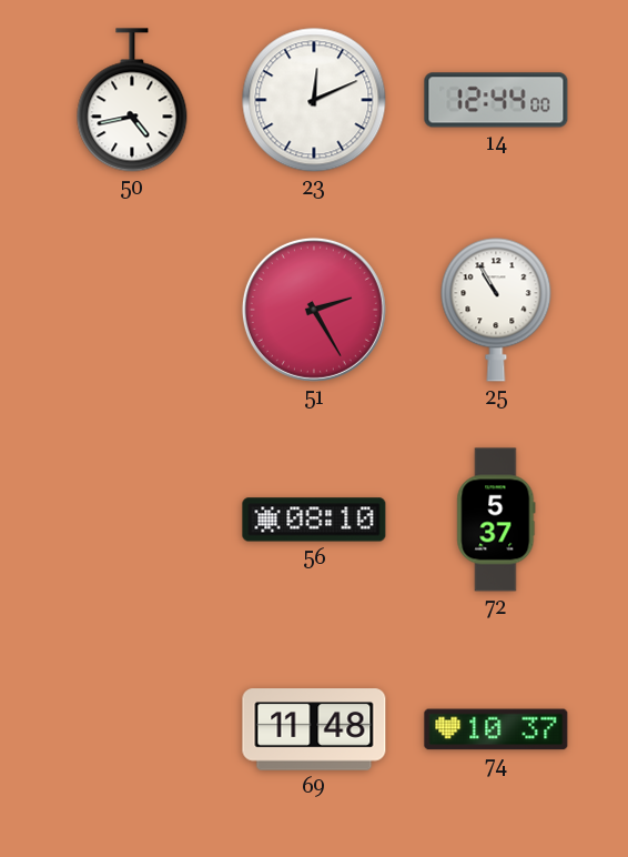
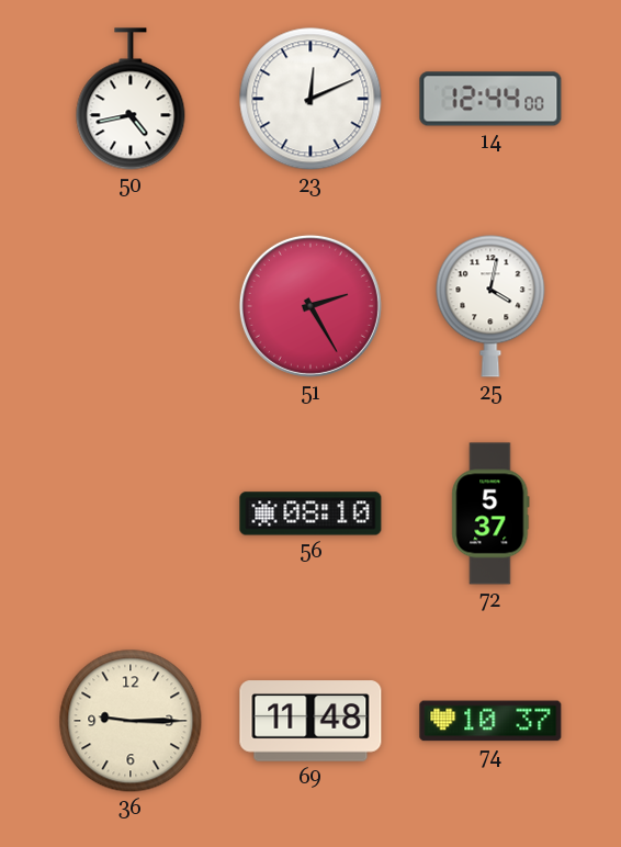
25: 10:55 -> 4:02
36: none -> 9:15
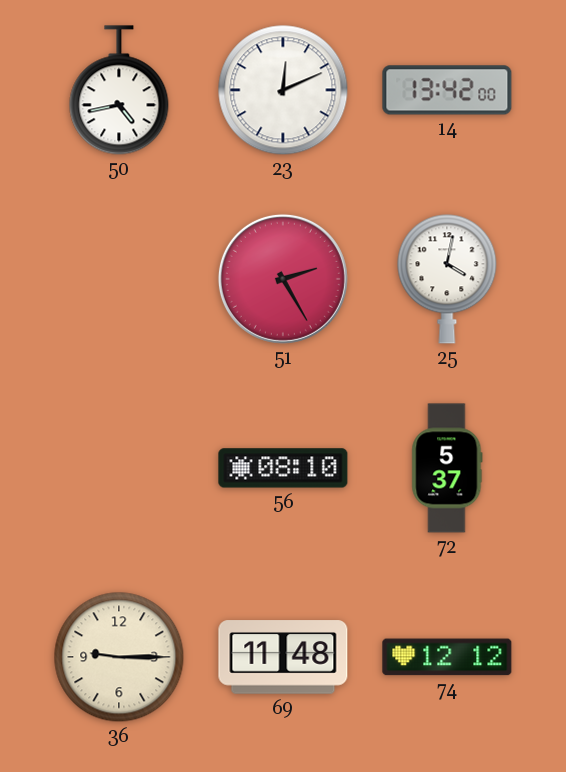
14: 12:44 -> 13:42
74: 10:37 -> 12:12
